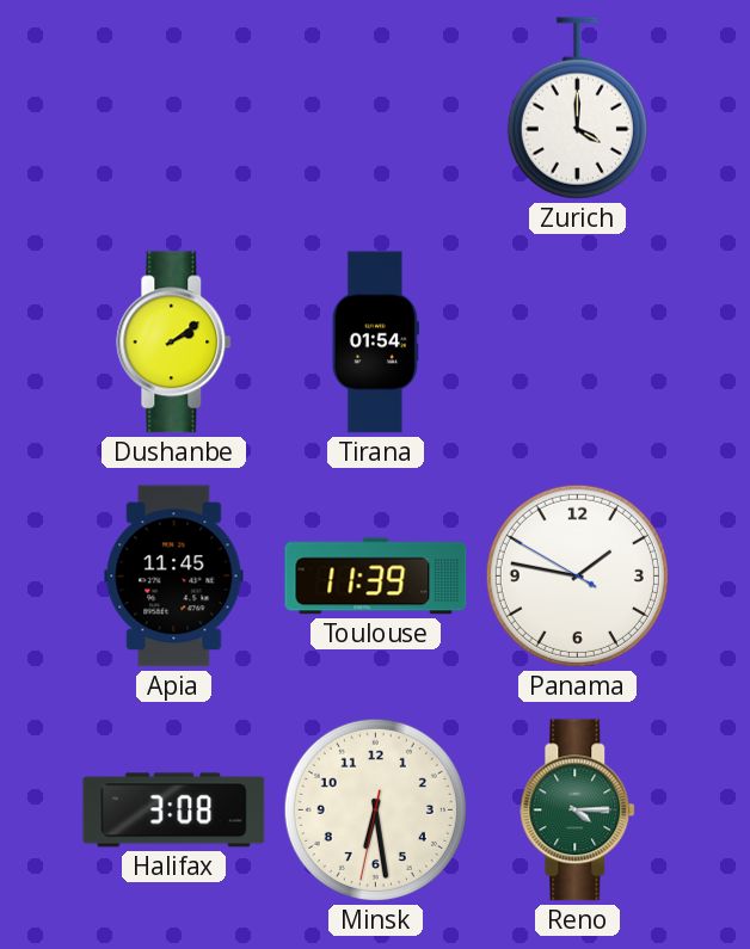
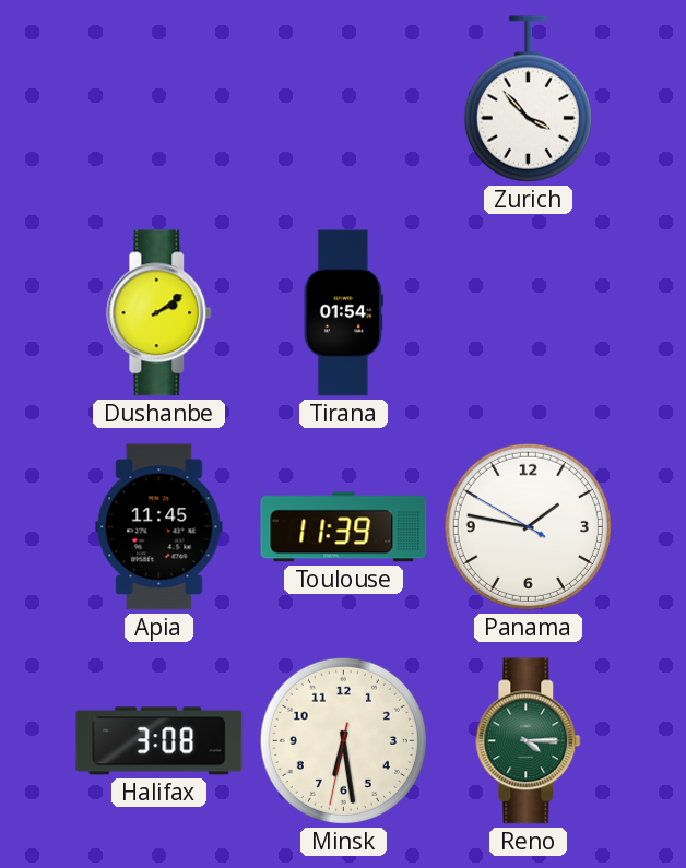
Zurich: 4:00 -> 3:53
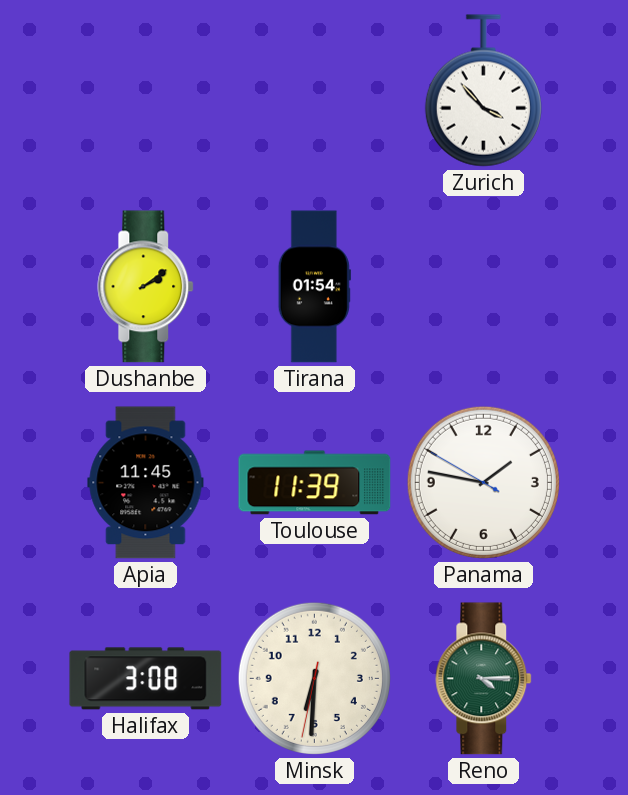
Minsk: 6:28 -> 6:30
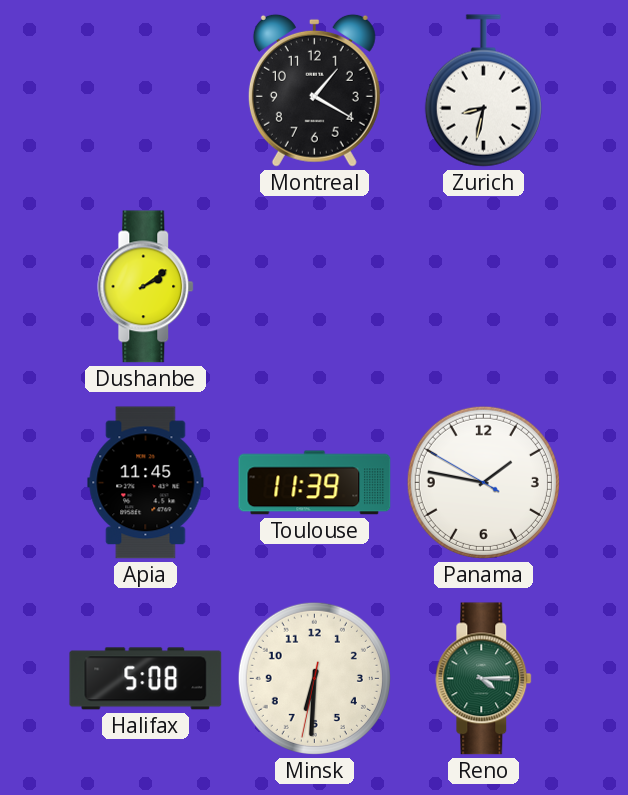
Montreal: none -> 1:20
Zurich: 3:53 -> 8:32
Tirana: 01:54 -> none
Halifax: 3:08 -> 5:08
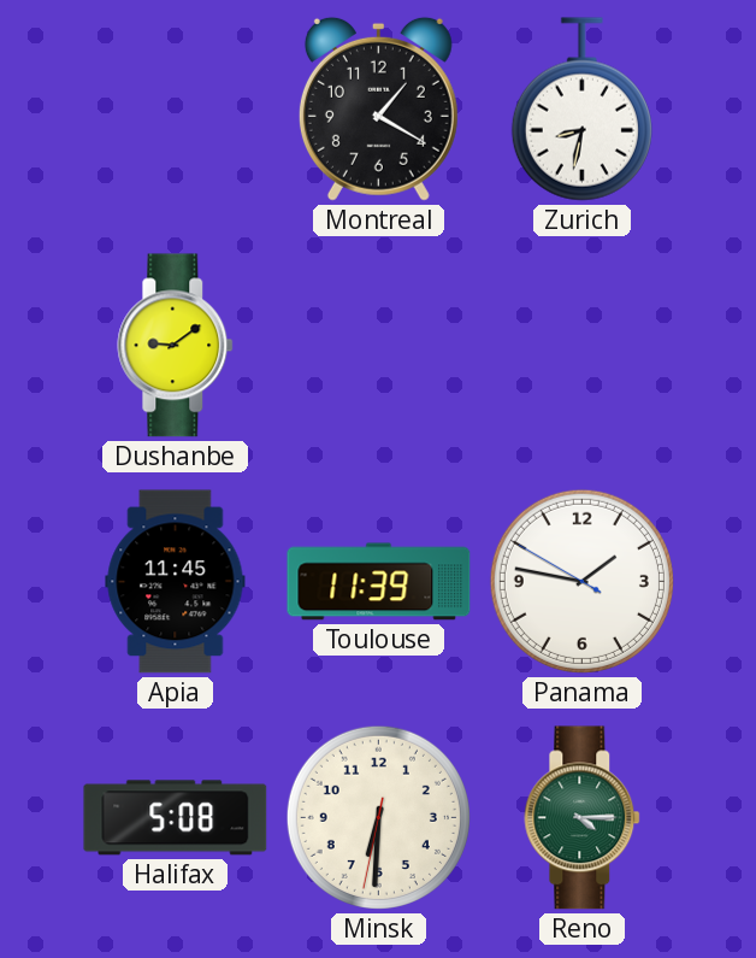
Dushanbe: 2:09 -> 9:09
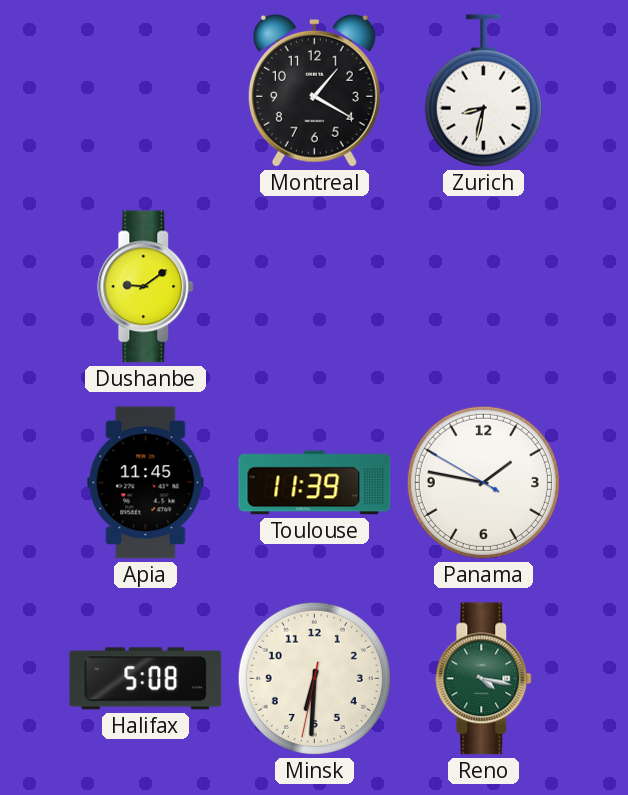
Reno: 4:15 -> 4:17
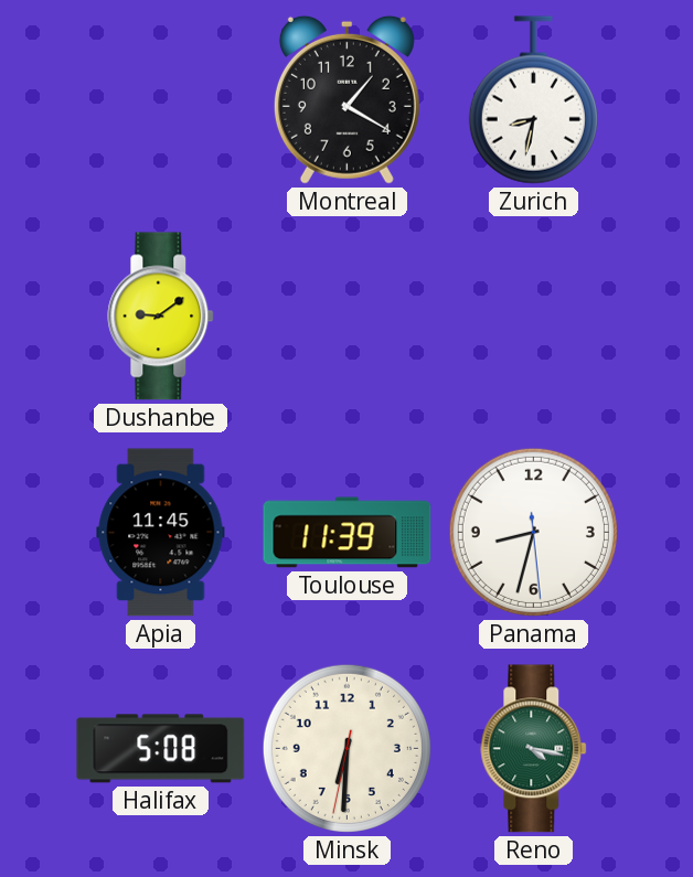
Panama: 1:46 -> 8:32
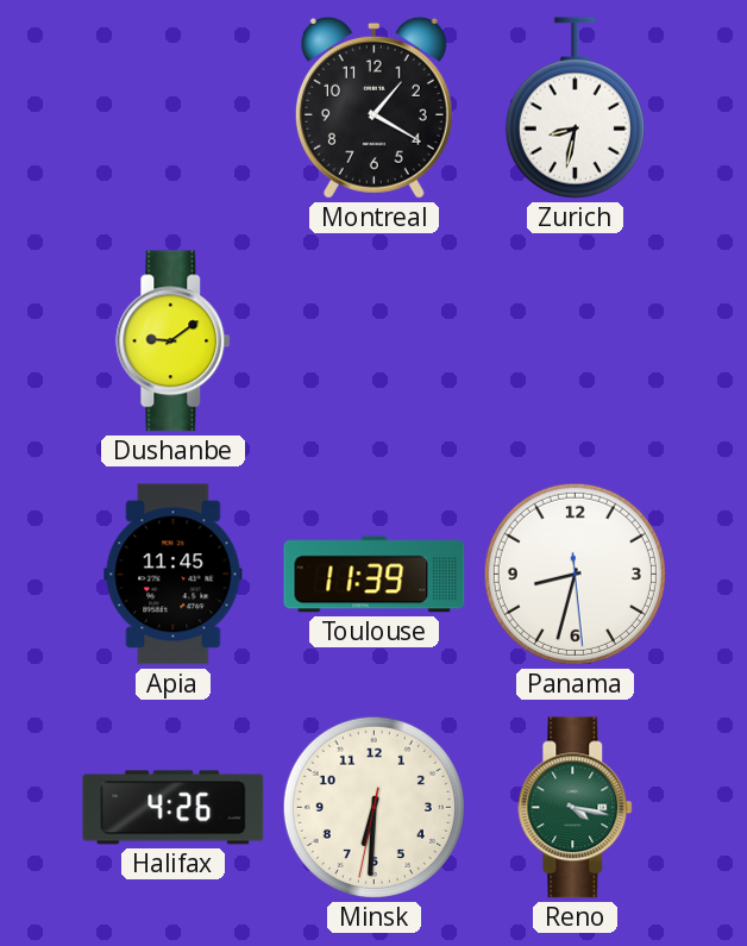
Halifax: 5:08 -> 4:26
